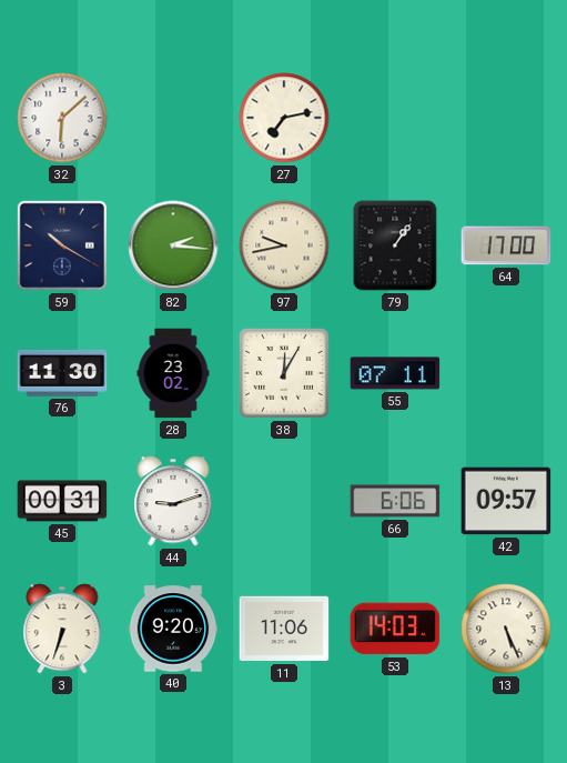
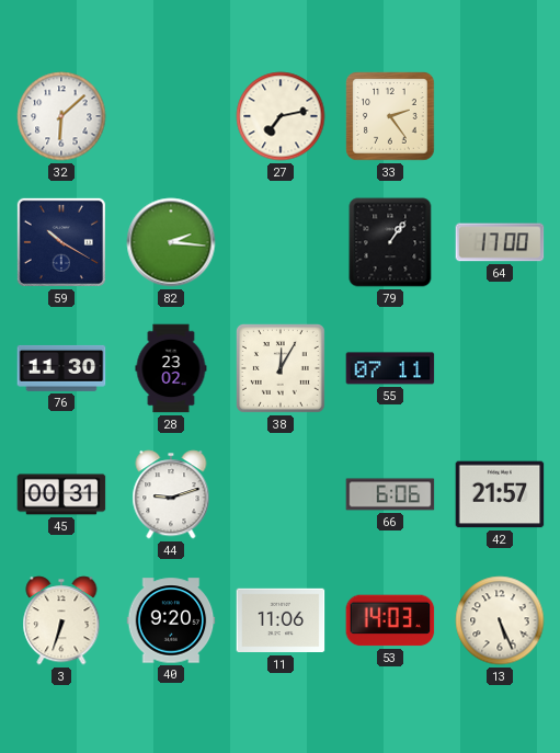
33: none -> 2:24
97: 9:43 -> none
42: 09:57 -> 21:57
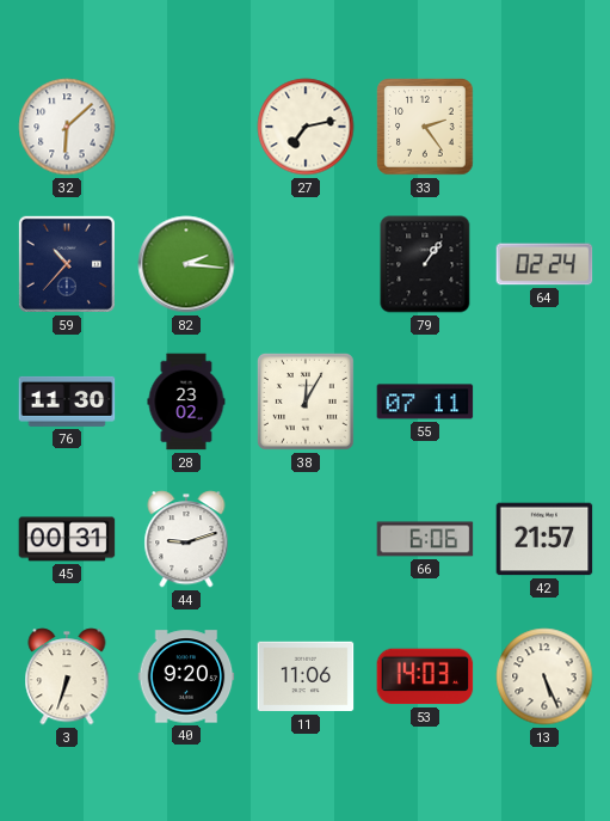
59: 10:20 -> 10:37
64: 17:00 -> 02:24
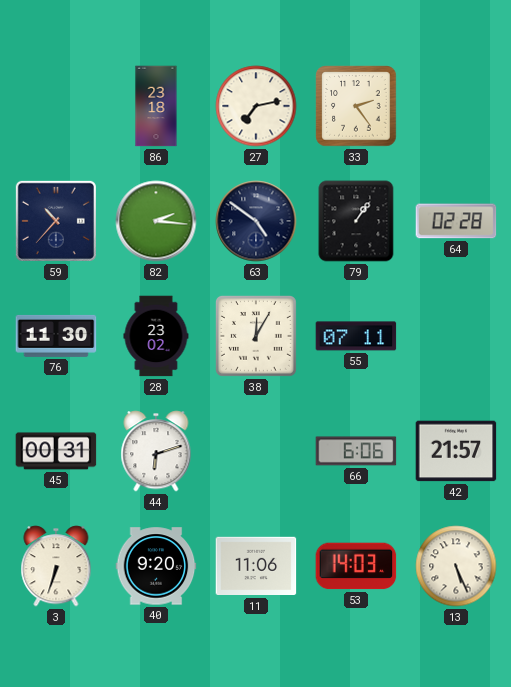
32: 6:08 -> none
86: none -> 23:18
63: none -> 4:51
64: 02:24 -> 02:28
44: 9:12 -> 6:12
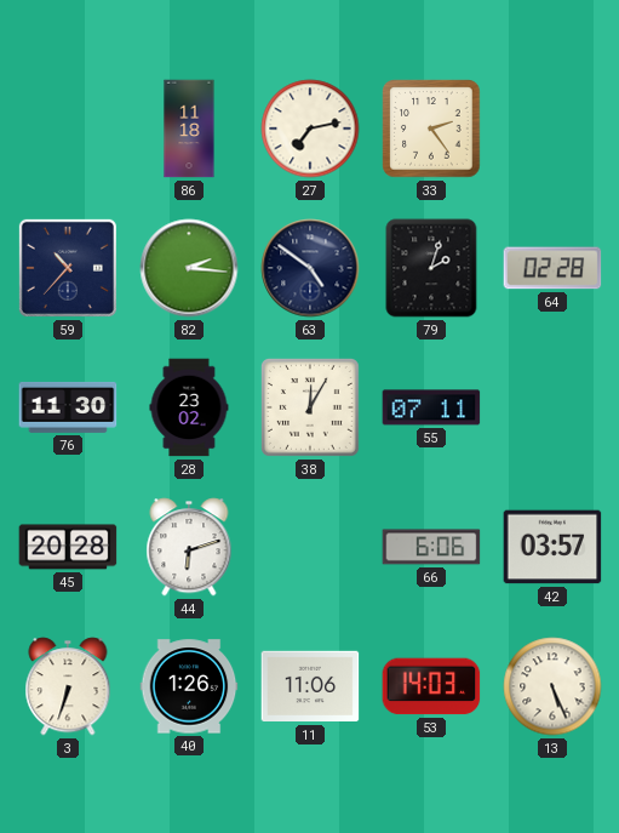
86: 23:18 -> 11:18
79: 1:06 -> 2:03
45: 00:31 -> 20:28
42: 21:57 -> 03:57
40: 9:20 -> 1:26
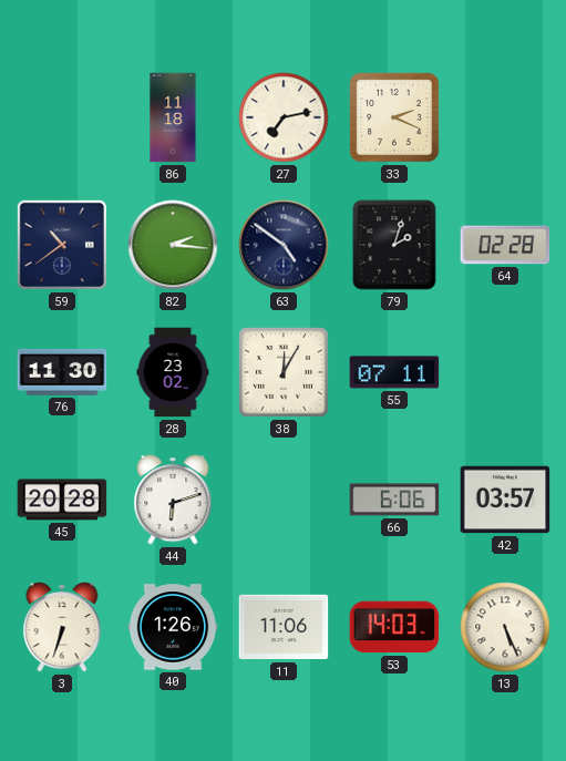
33: 2:24 -> 2:19
59: 10:37 -> 10:39
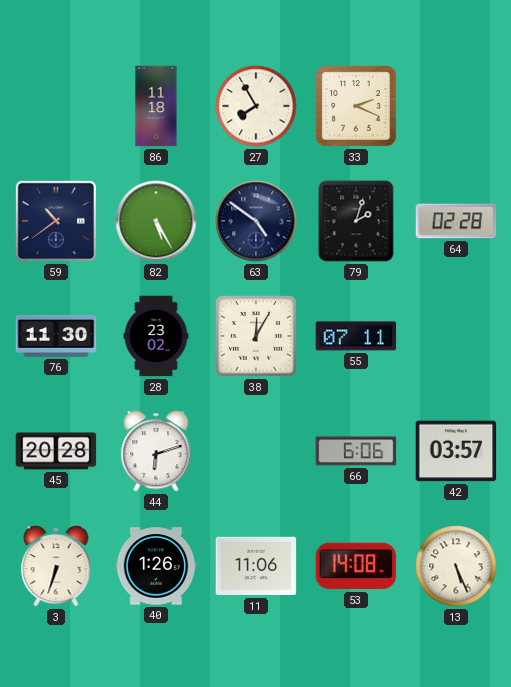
27: 7:13 -> 7:55
82: 2:16 -> 5:25
53: 14:03 -> 14:08
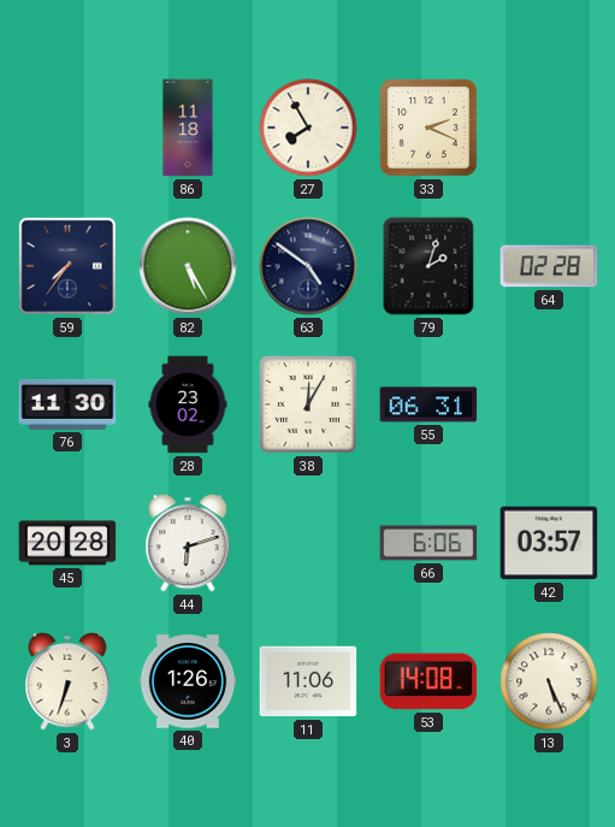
59: 10:39 -> 7:36
55: 07:11 -> 06:31
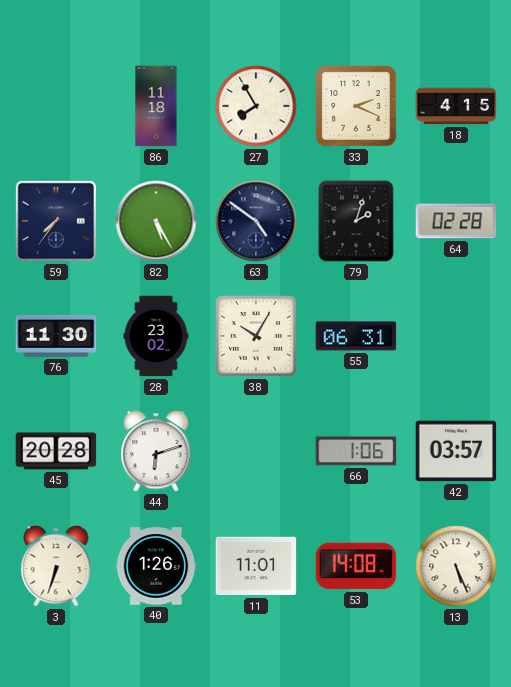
18: none -> 4:15
38: 12:05 -> 10:05
66: 6:06 -> 1:06
11: 11:06 -> 11:01
